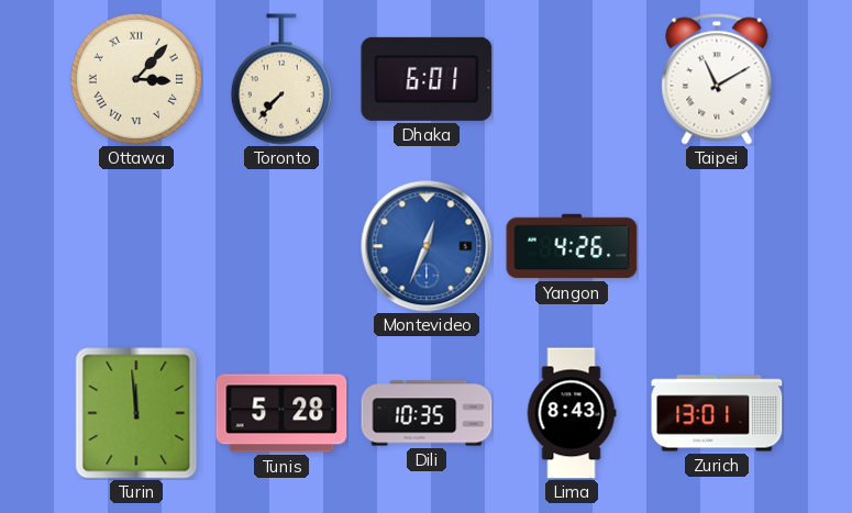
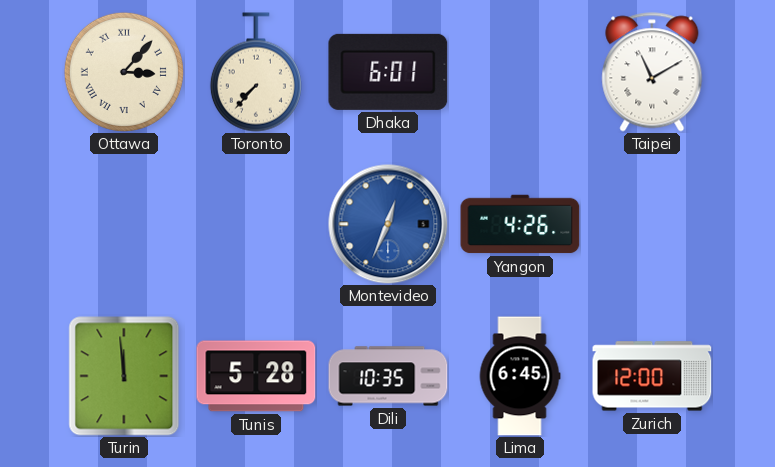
Lima: 8:43 -> 6:45
Zurich: 13:01 -> 12:00
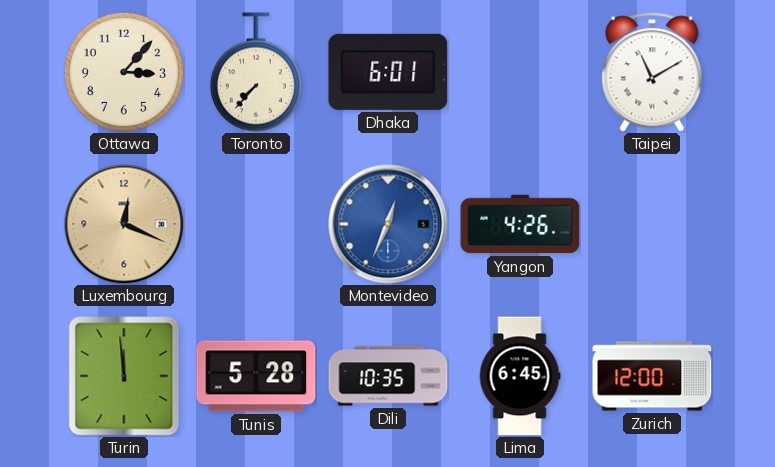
Ottawa numerals: Roman -> Arabic
Luxembourg: none -> 12:19
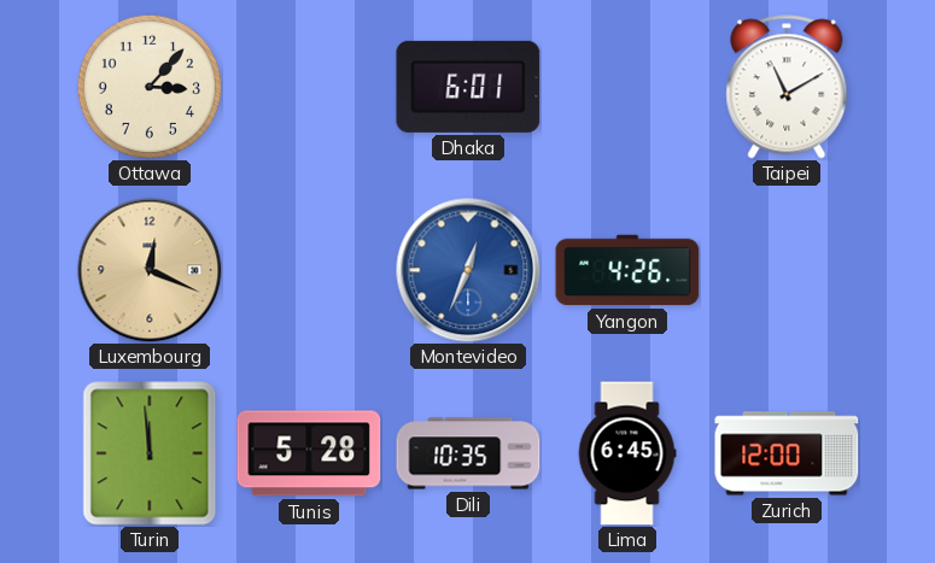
Toronto: 7:37 -> none
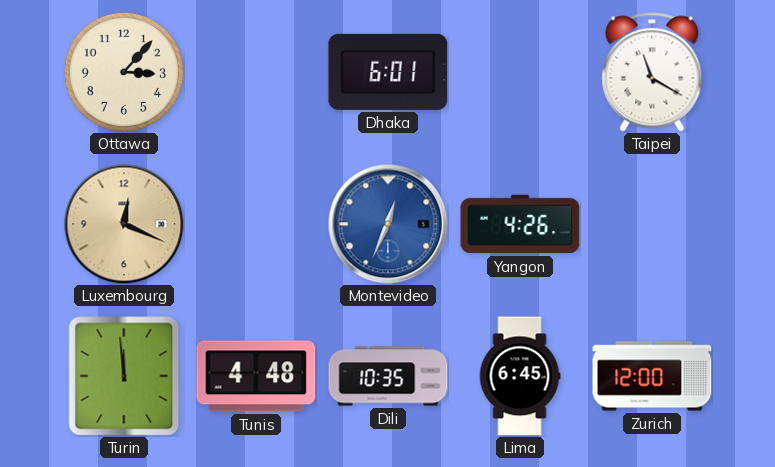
Taipei: 11:10 -> 11:20
Tunis: 5:28 -> 4:48
